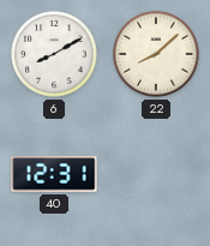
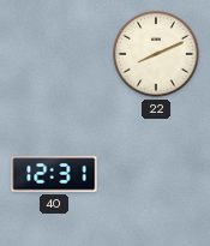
6: 8:10 -> none
22: 8:08 -> 8:11
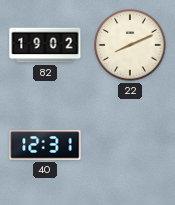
82: none -> 19:02
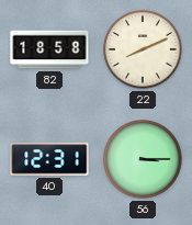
82: 19:02 -> 18:58
56: none -> 3:15
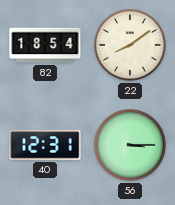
82: 18:58 -> 18:54
22: 8:11 -> 8:09
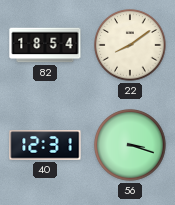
56: 3:15 -> 3:18
